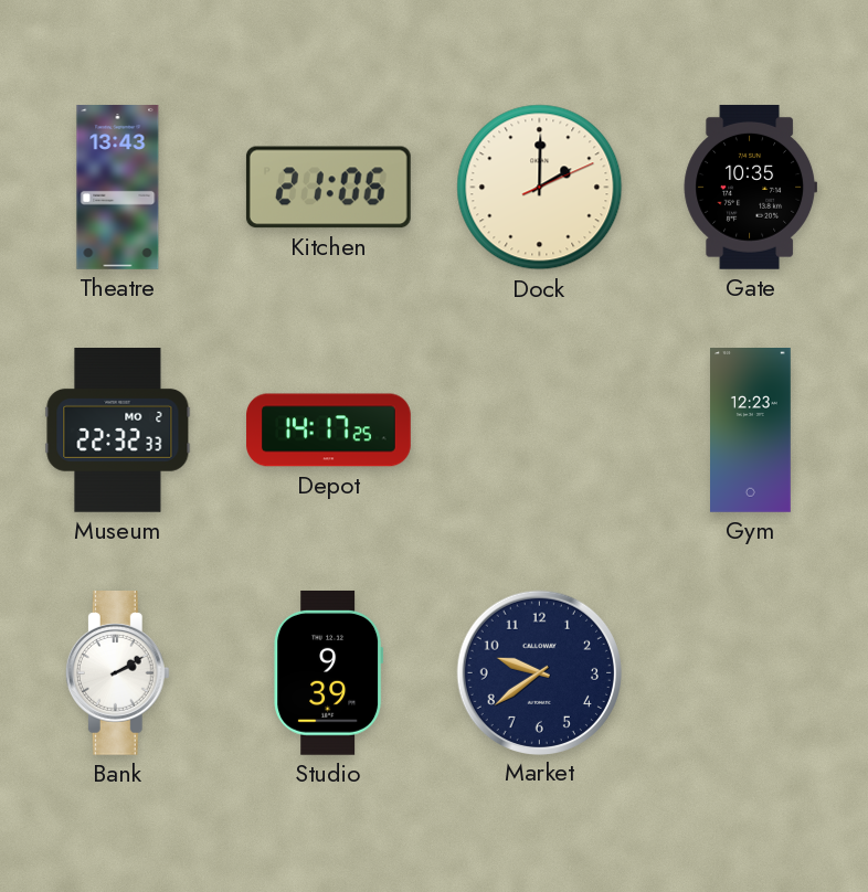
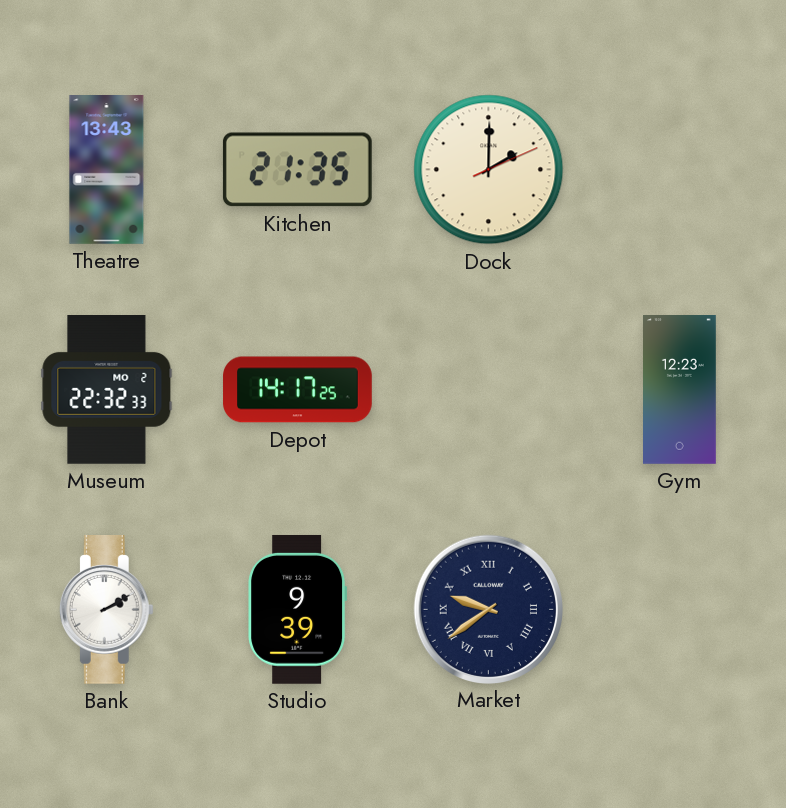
Kitchen: 21:06 -> 21:35
Gate: 10:35 -> none
Market numerals: Arabic -> Roman
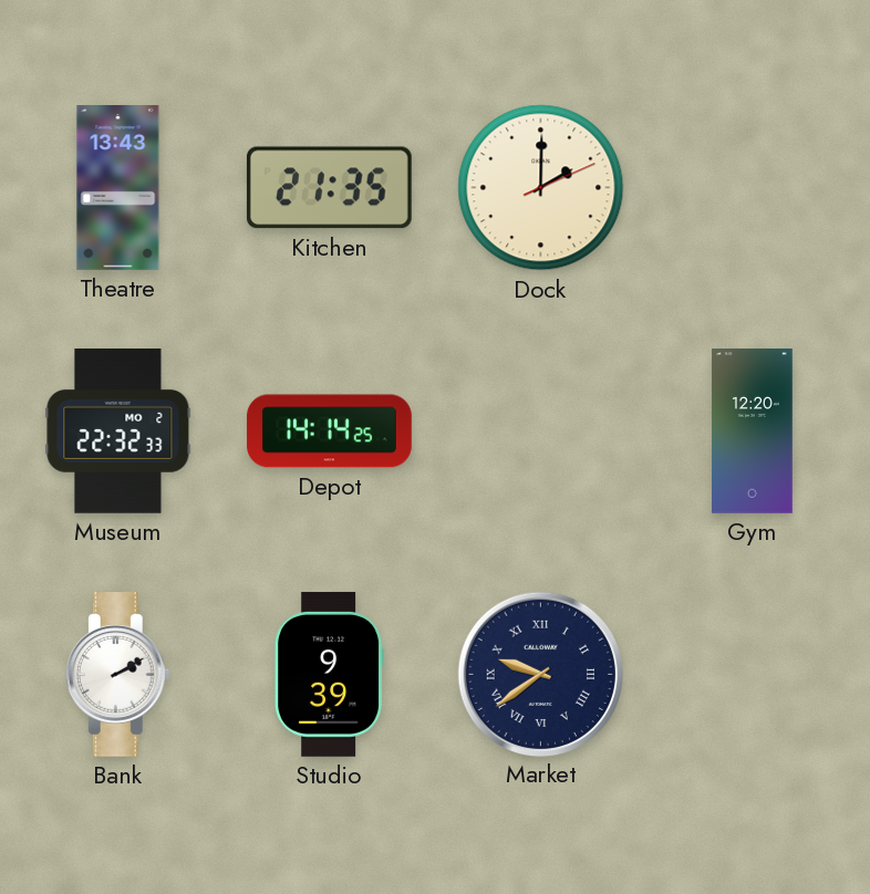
Depot: 14:17 -> 14:14
Gym: 12:23 -> 12:20
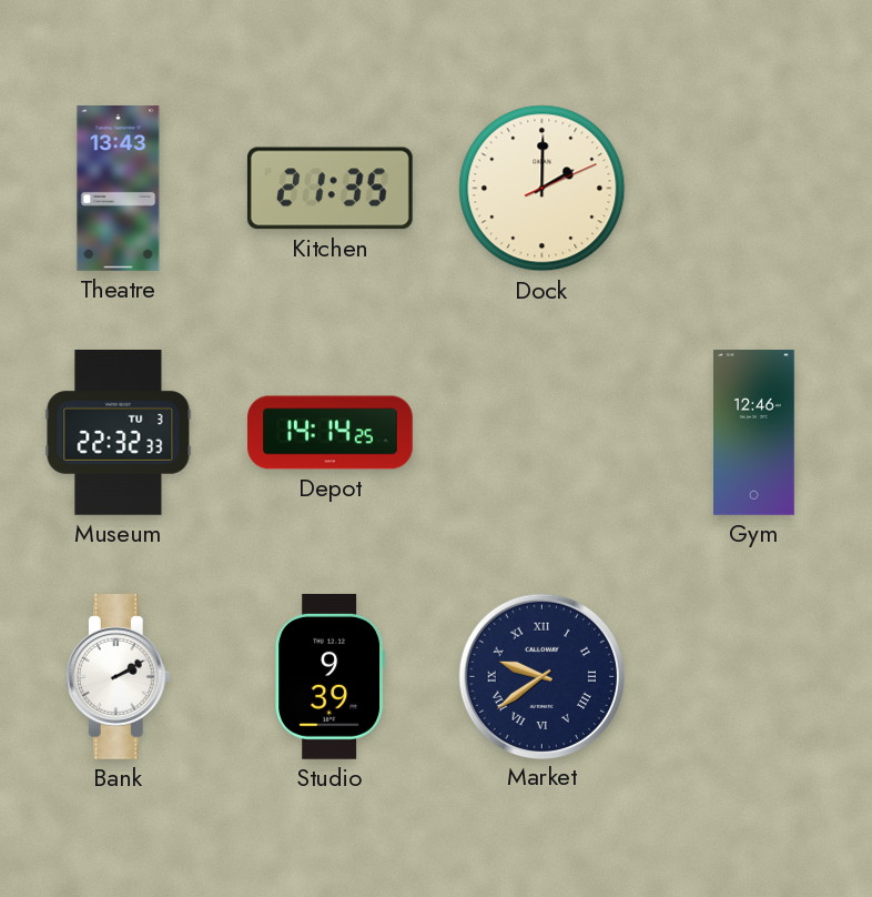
Museum date: MO 2 -> TU 3
Gym: 12:20 -> 12:46
